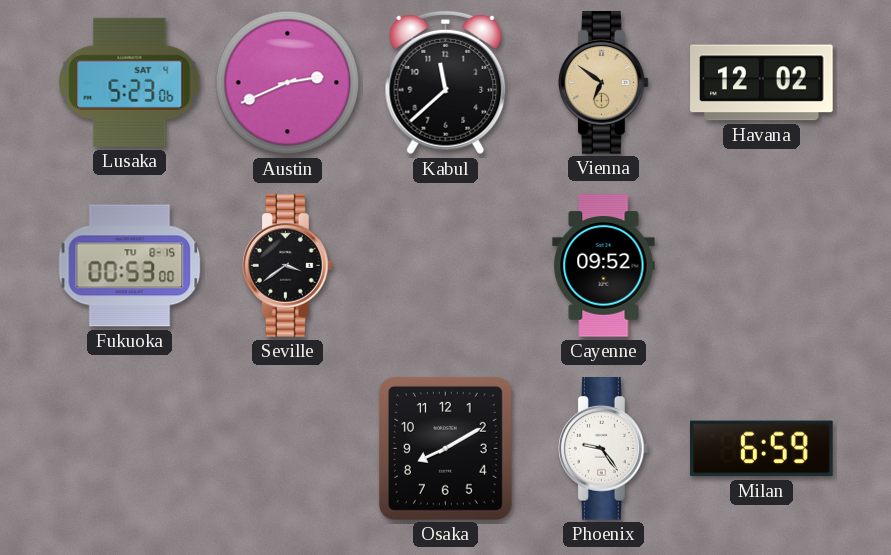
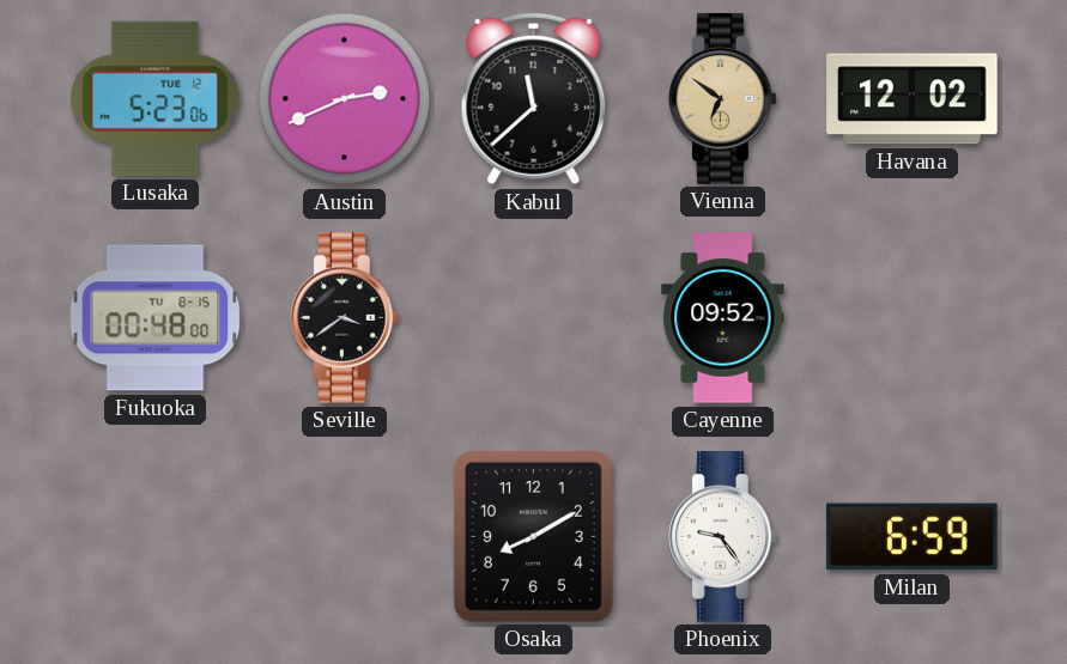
Lusaka date: SAT 4 -> TUE 12
Fukuoka: 00:53 -> 00:48
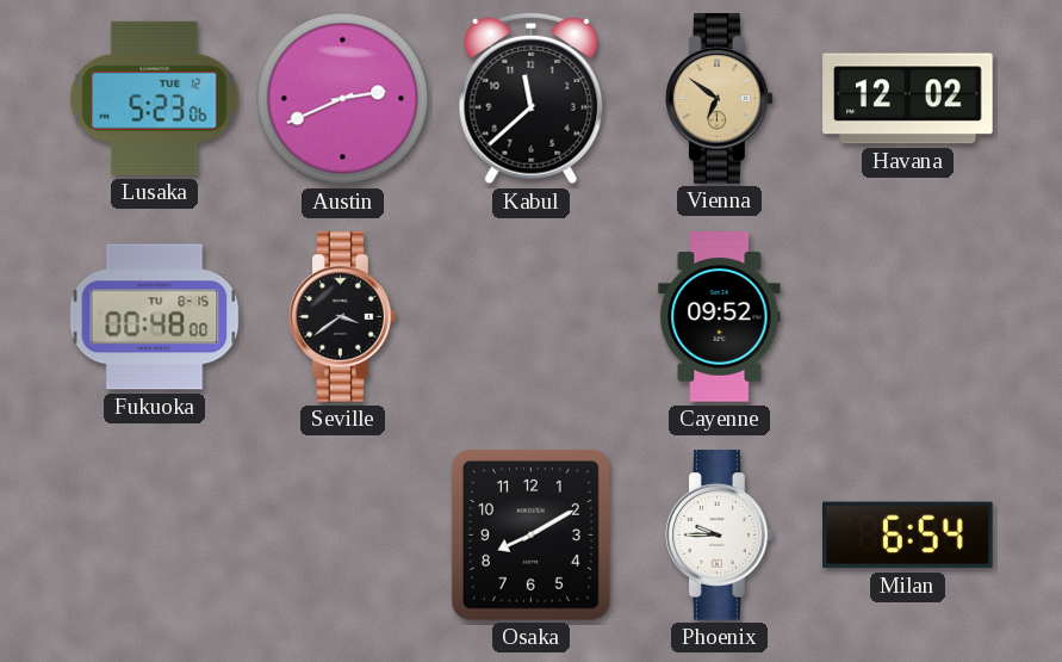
Phoenix: 9:24 -> 9:45
Milan: 6:59 -> 6:54
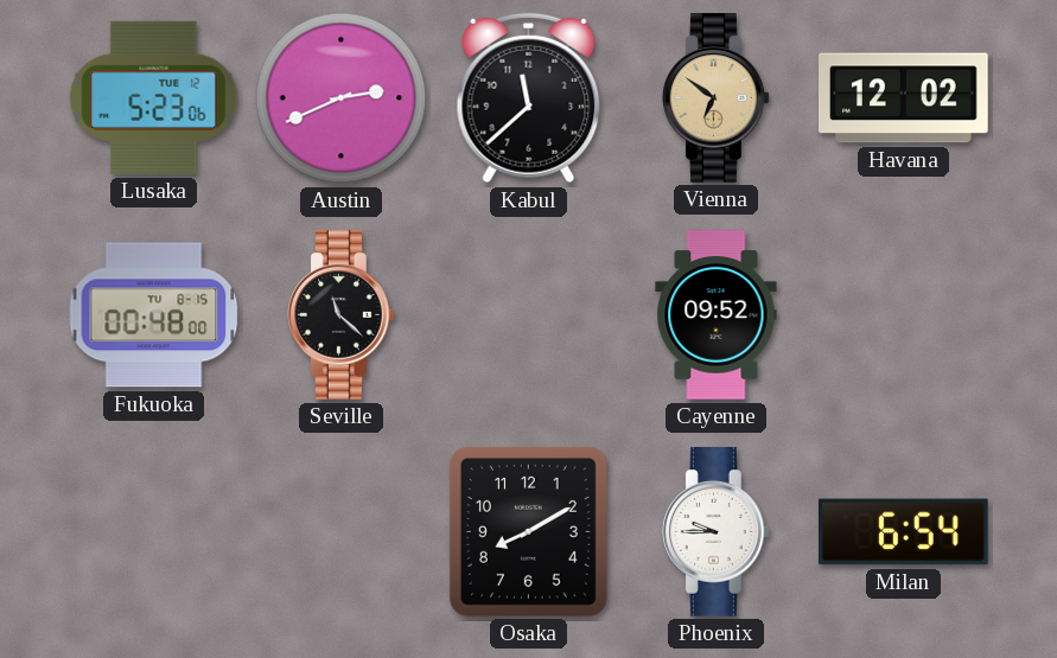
Seville: 3:39 -> 11:22
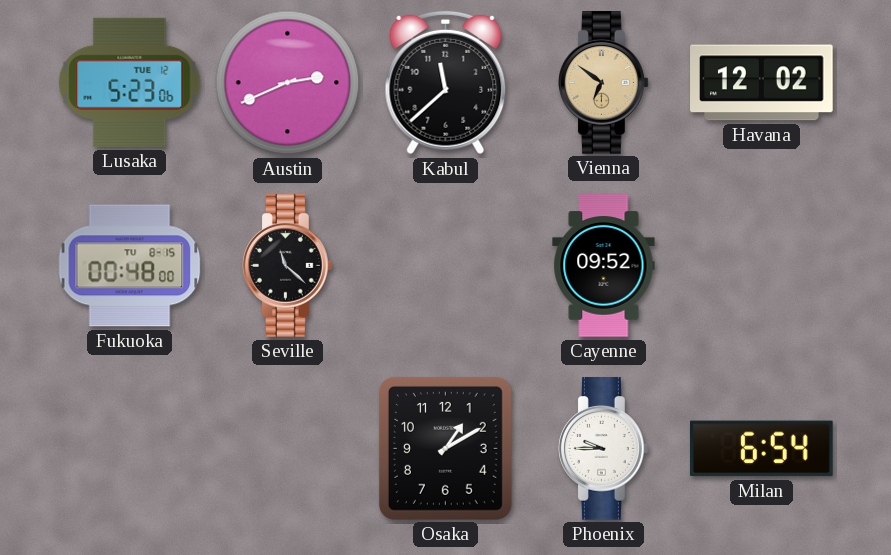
Osaka: 8:10 -> 1:10
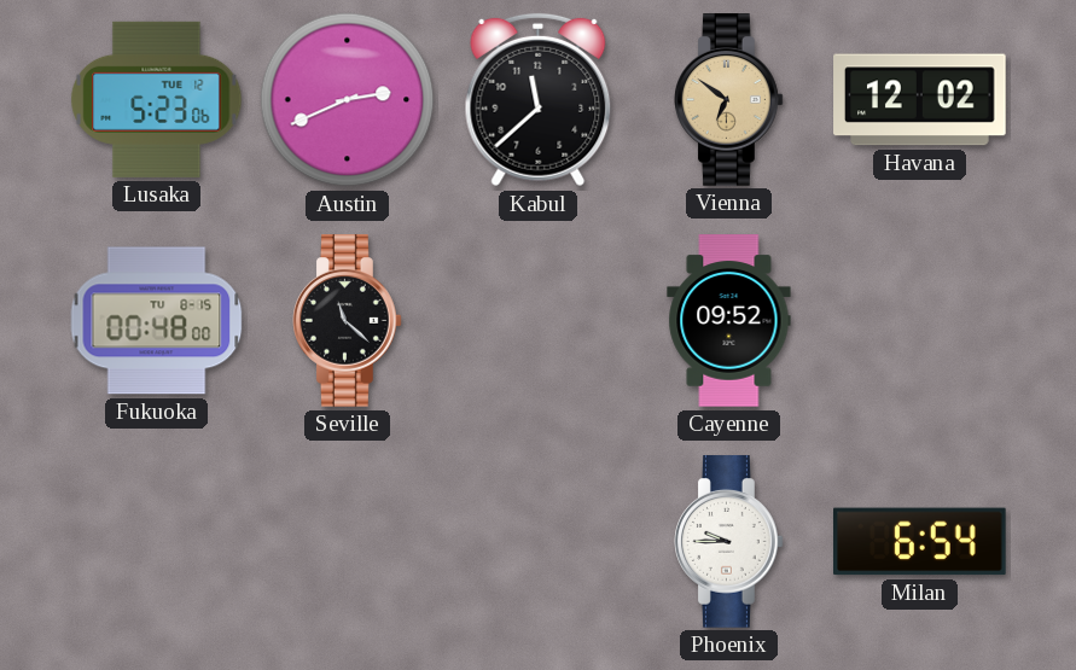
Osaka: 1:10 -> none
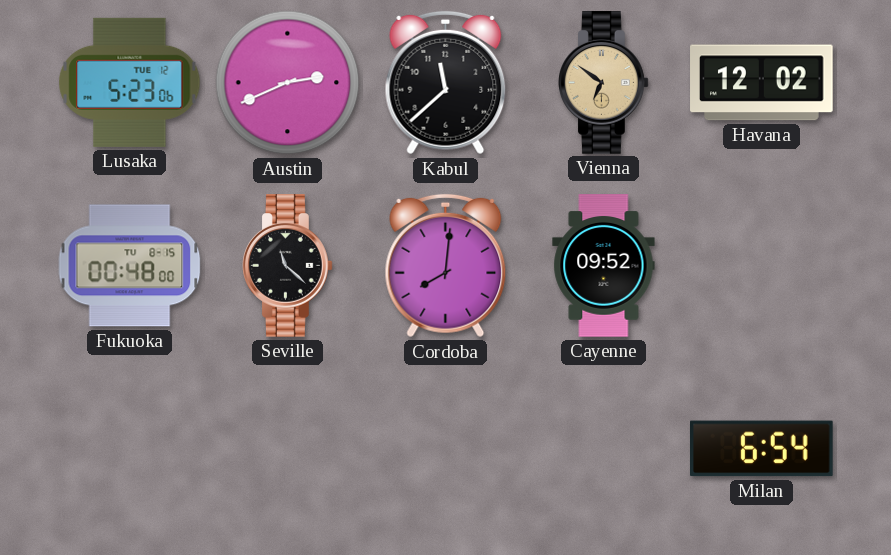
Cordoba: none -> 8:01
Phoenix: 9:45 -> none
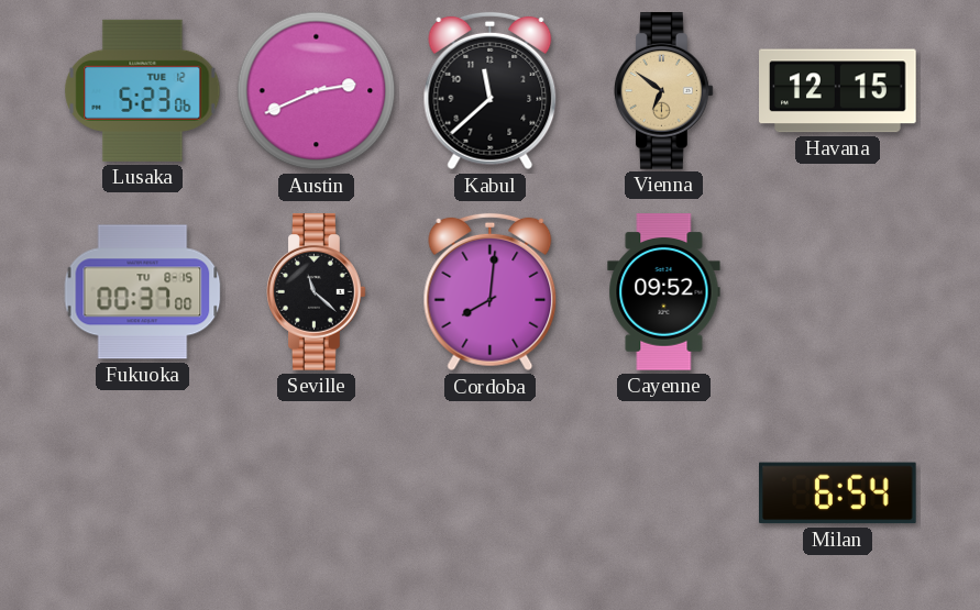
Havana: 12:02 -> 12:15
Fukuoka: 00:48 -> 00:37
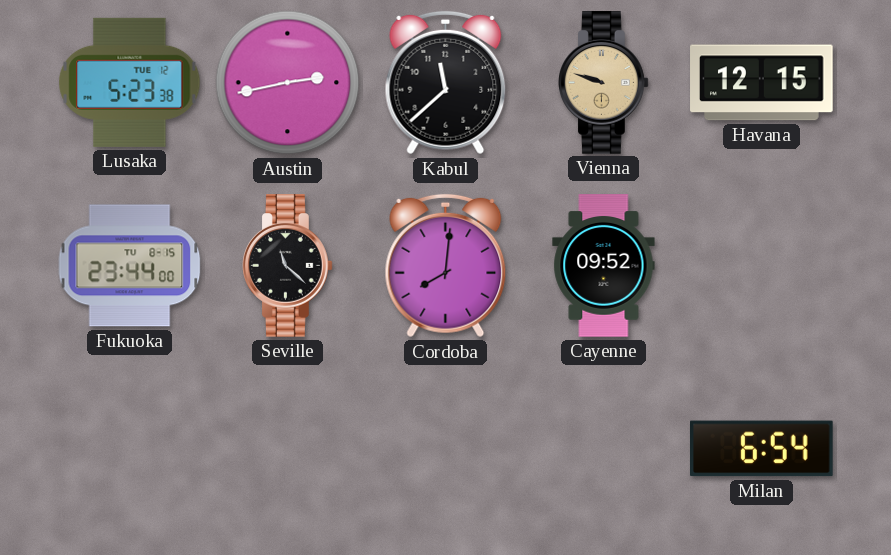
Lusaka: 5:23:06 -> 5:23:38
Austin: 2:41 -> 2:43
Vienna: 6:51 -> 9:48
Fukuoka: 00:37 -> 23:44
